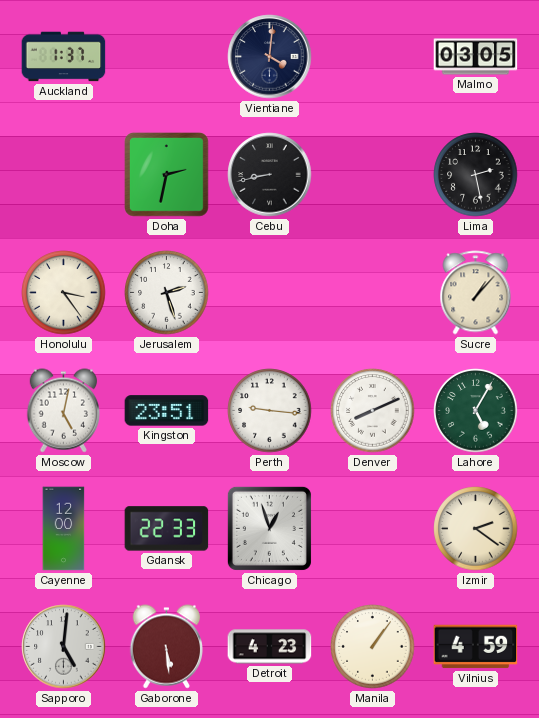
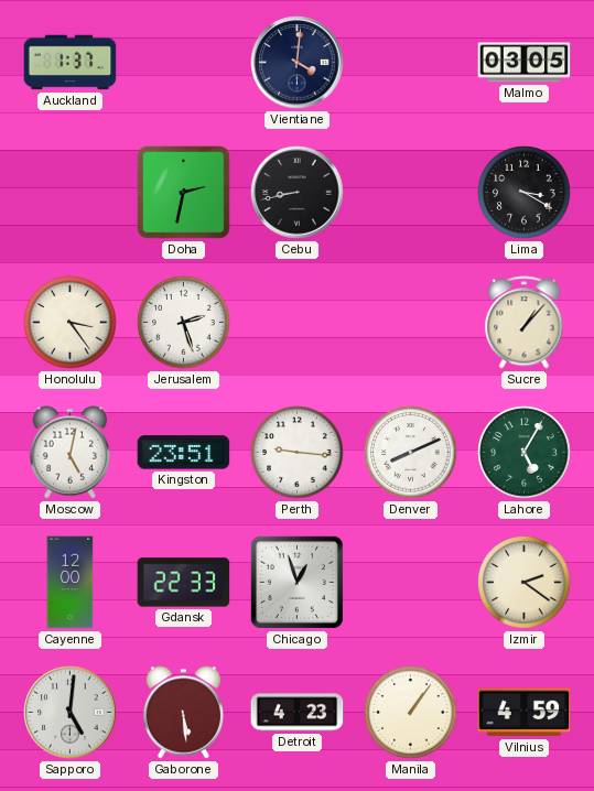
Lima: 2:28 -> 3:20
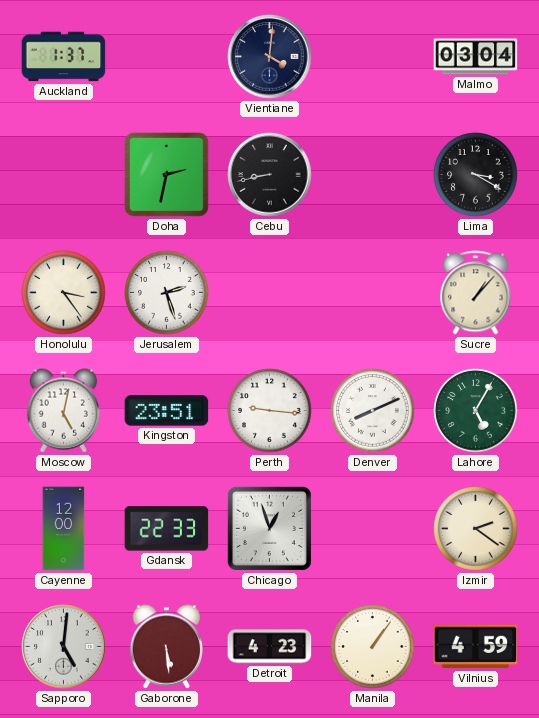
Malmo: 03:05 -> 03:04
